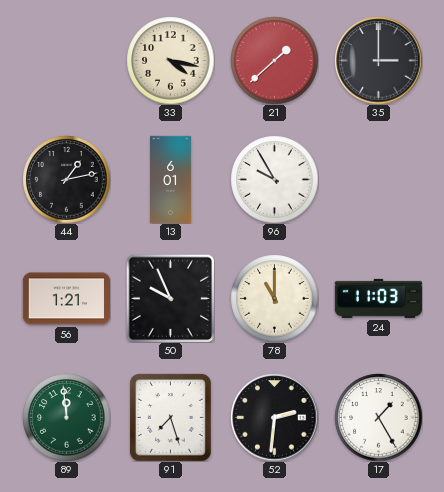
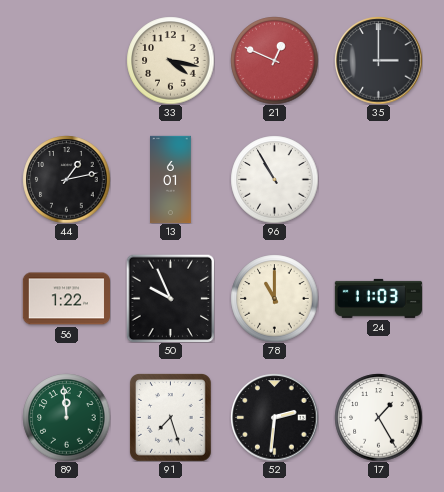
21: 1:38 -> 12:49
96: 9:55 -> 10:55
56: 1:21 -> 1:22
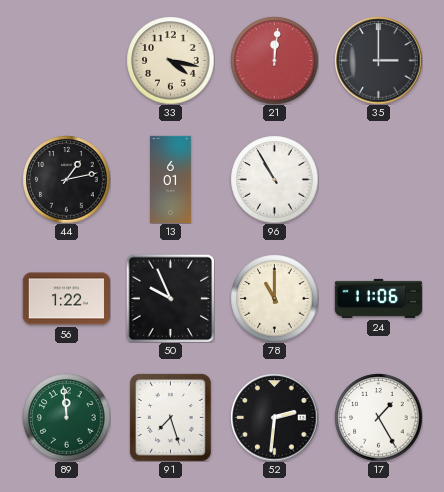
21: 12:49 -> 12:01
24: 11:03 -> 11:06
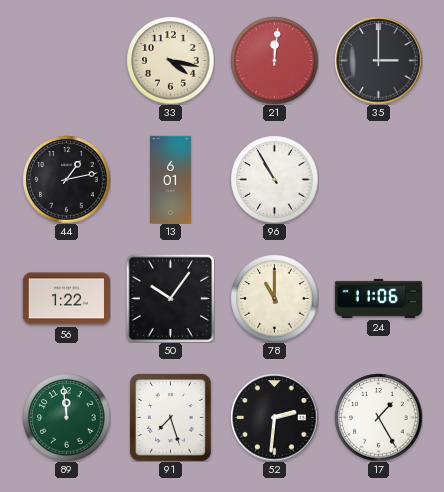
50: 9:56 -> 10:06
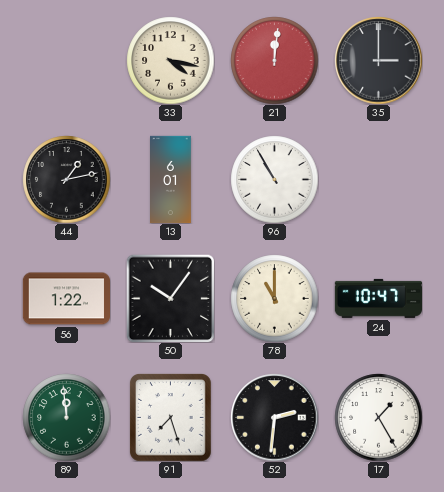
24: 11:06 -> 10:47
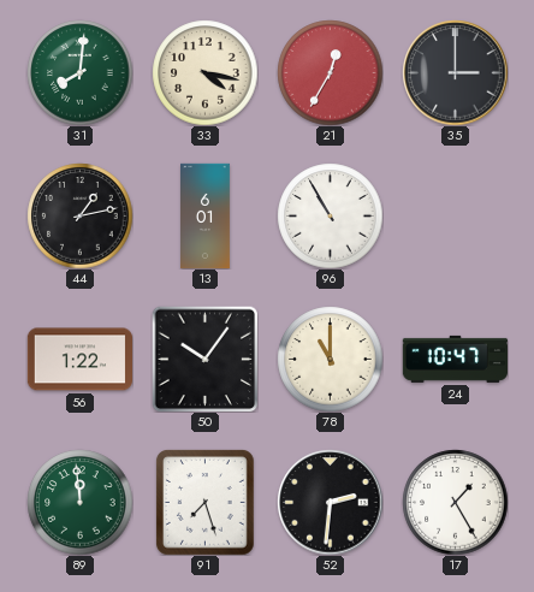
31: none -> 8:01
21: 12:01 -> 12:35
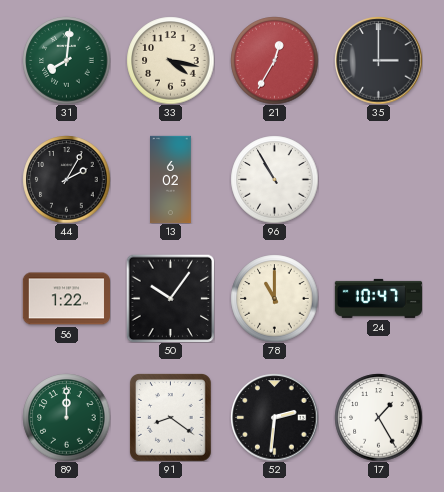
44: 1:13 -> 2:05
13: 6:01 -> 6:02
89: 11:59 -> 12:00
91: 7:27 -> 8:21
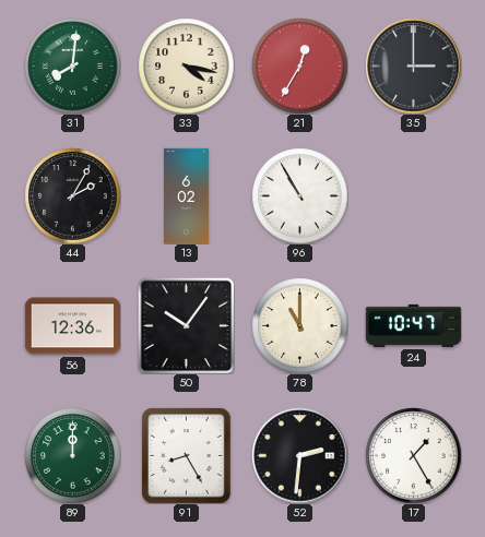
56: 1:22 -> 12:36
91: 8:21 -> 8:25
